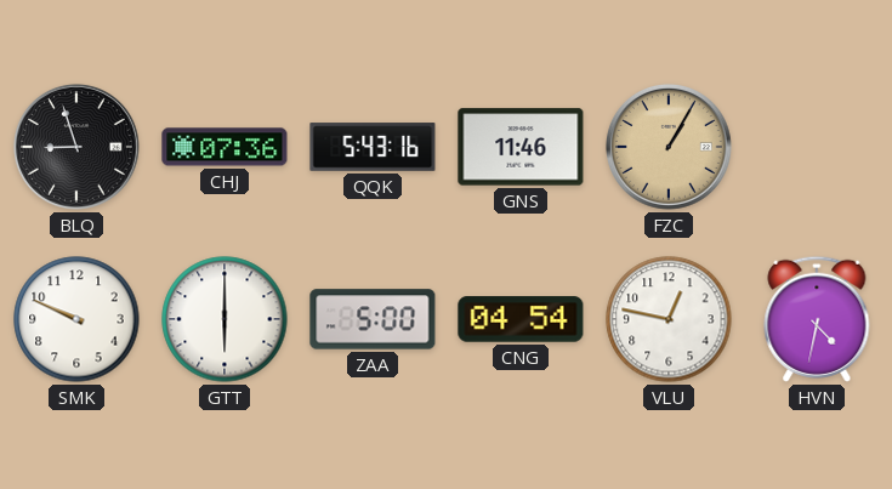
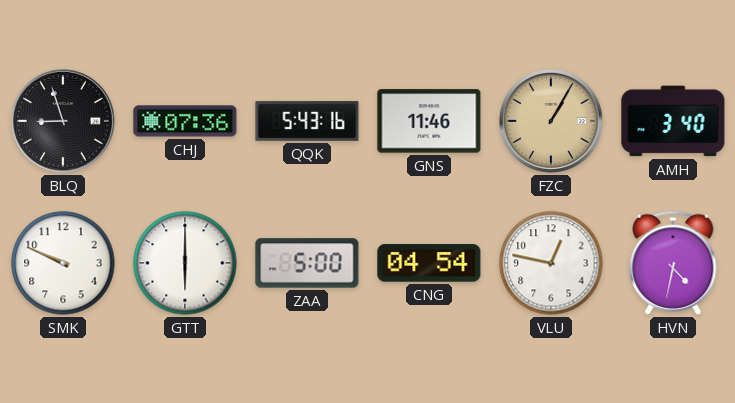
AMH: none -> 3:40
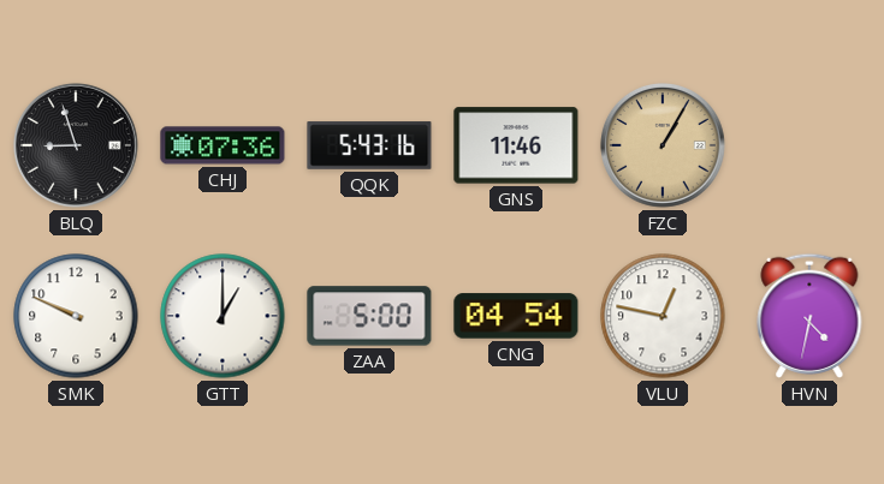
AMH: 3:40 -> none
GTT: 6:00 -> 1:00
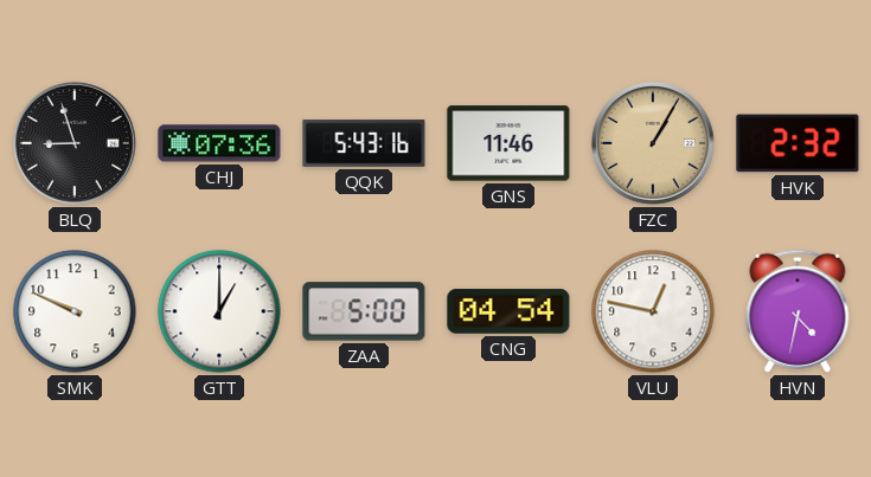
HVK: none -> 2:32
